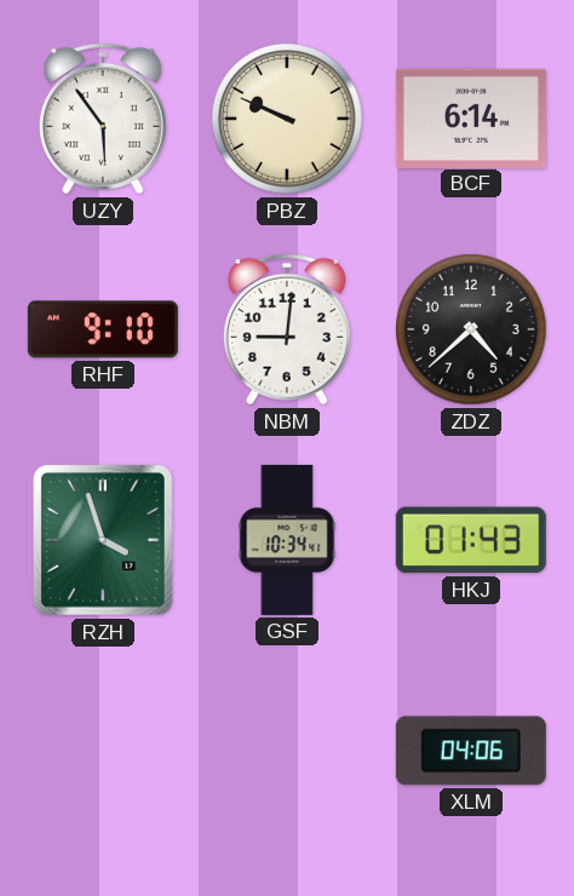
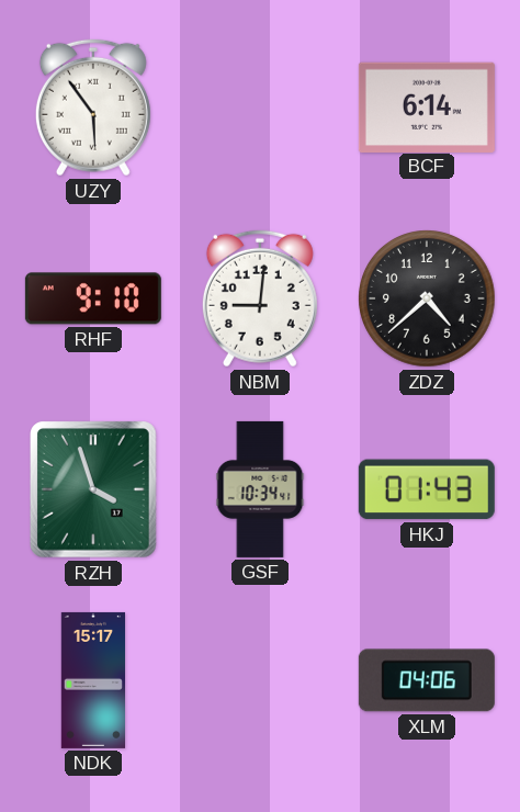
PBZ: 9:49 -> none
NDK: none -> 15:17
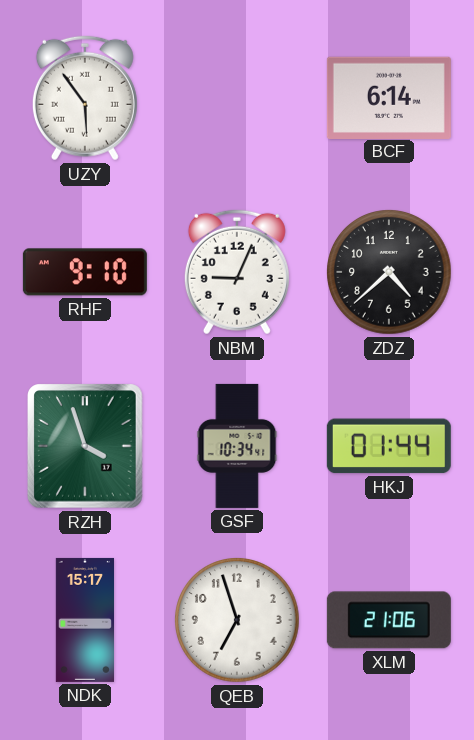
NBM: 9:01 -> 9:04
HKJ: 01:43 -> 01:44
QEB: none -> 6:57
XLM: 04:06 -> 21:06
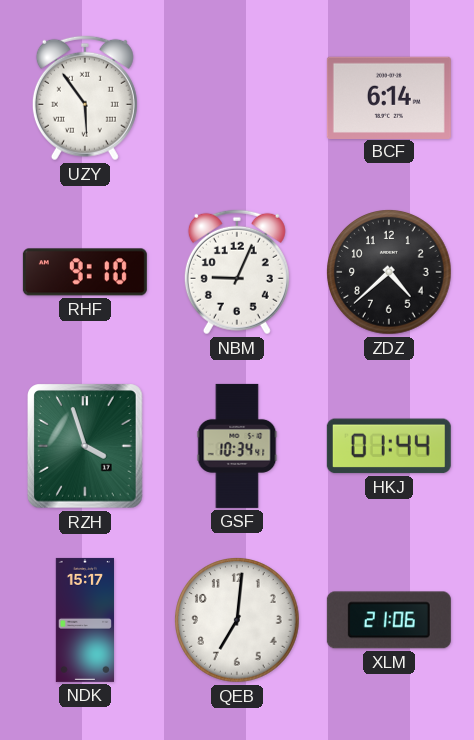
QEB: 6:57 -> 7:01
